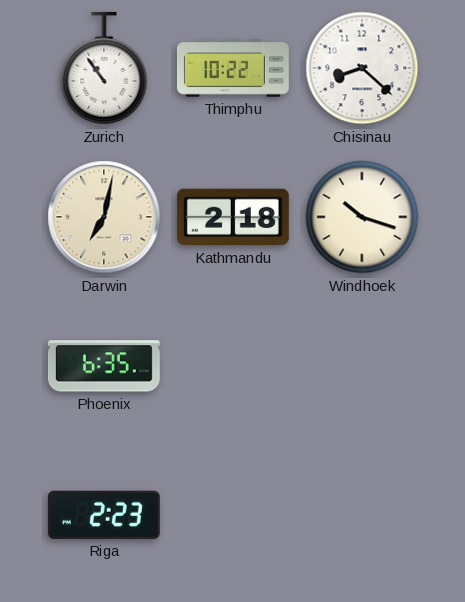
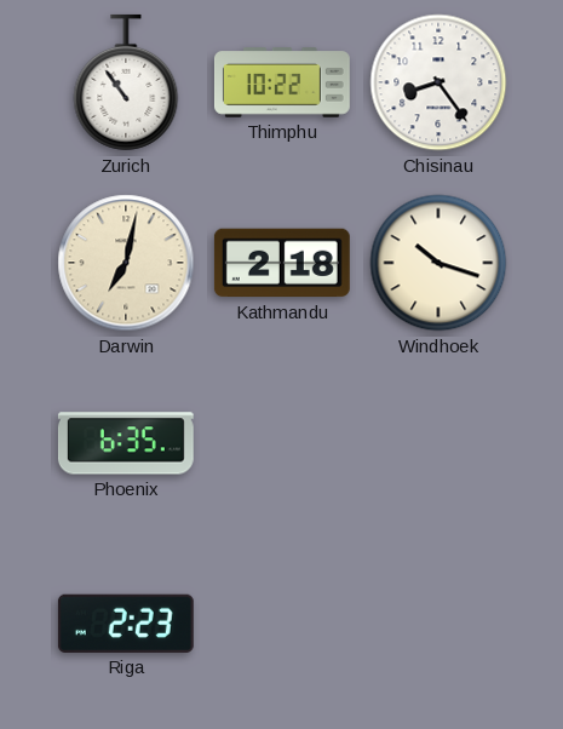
Chisinau: 8:22 -> 8:24
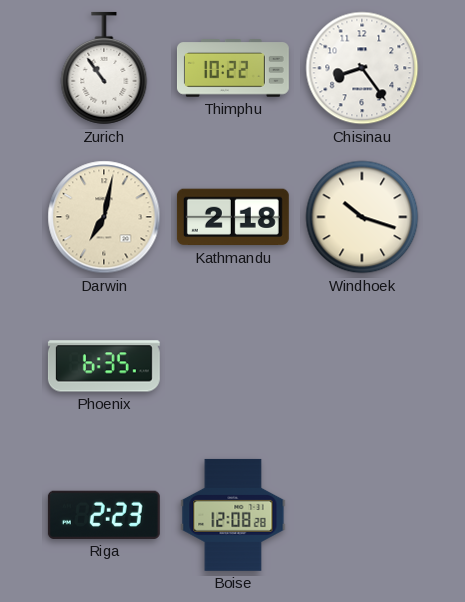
Boise: none -> 12:08
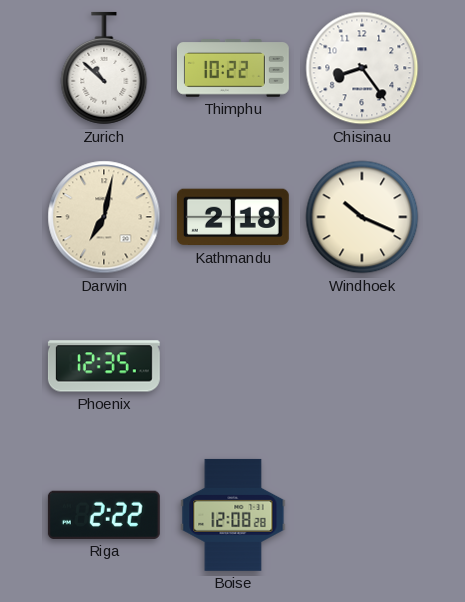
Zurich: 10:54 -> 10:52
Windhoek: 10:18 -> 10:19
Phoenix: 6:35 -> 12:35
Riga: 2:23 -> 2:22
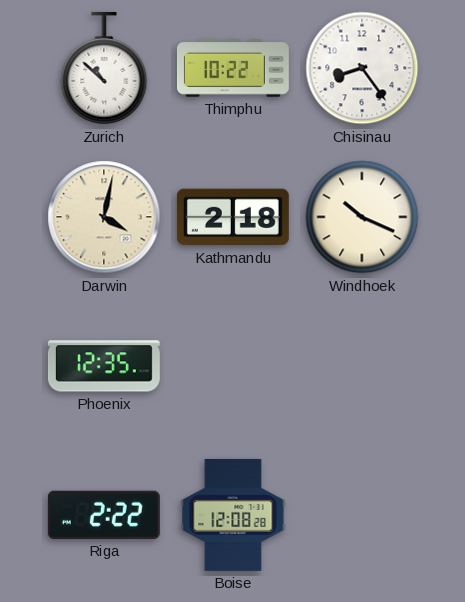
Darwin: 7:02 -> 4:02
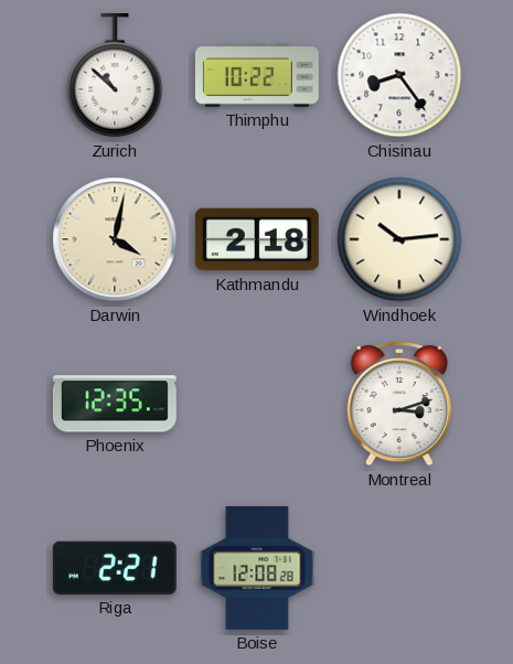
Windhoek: 10:19 -> 10:14
Montreal: none -> 3:12
Riga: 2:22 -> 2:21
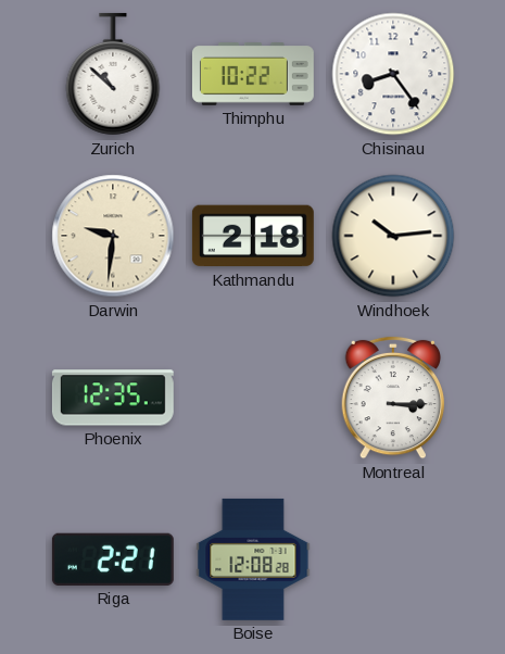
Darwin: 4:02 -> 9:31
Montreal: 3:12 -> 3:15
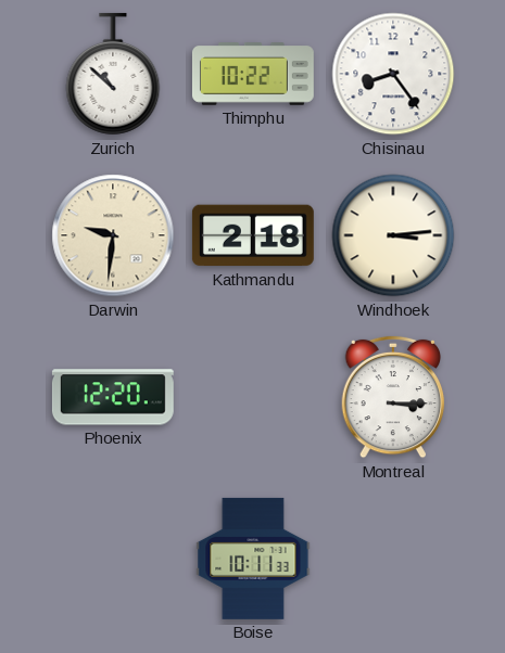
Windhoek: 10:14 -> 3:14
Phoenix: 12:35 -> 12:20
Riga: 2:21 -> none
Boise: 12:08 -> 10:11
